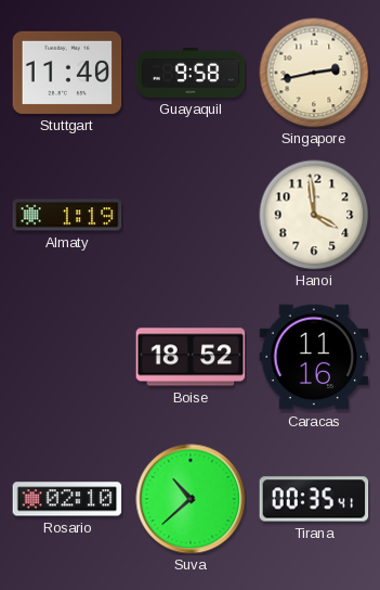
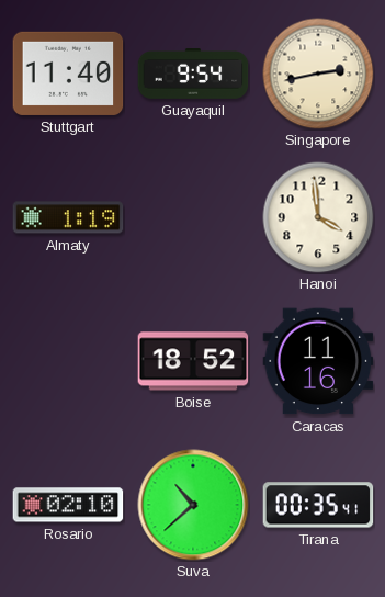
Guayaquil: 9:58 -> 9:54
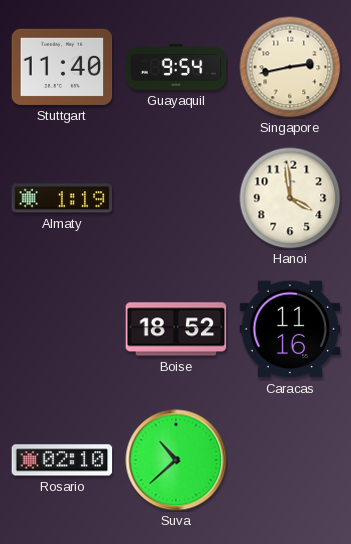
Tirana: 00:35 -> none
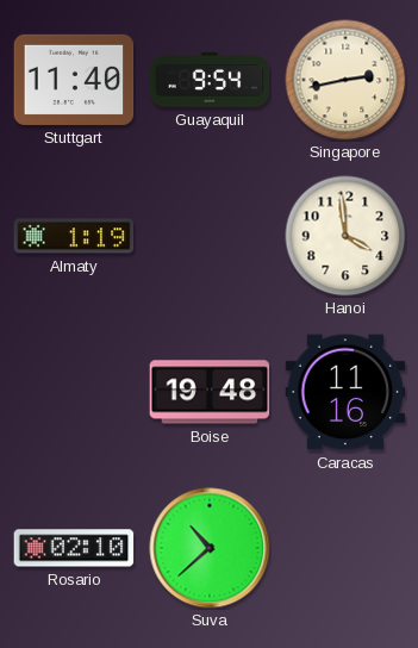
Boise: 18:52 -> 19:48
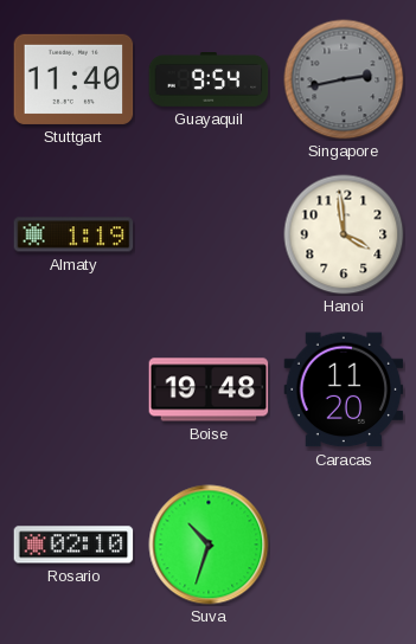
Singapore dial: cream -> grey
Caracas: 11:16 -> 11:20
Suva: 10:38 -> 10:33
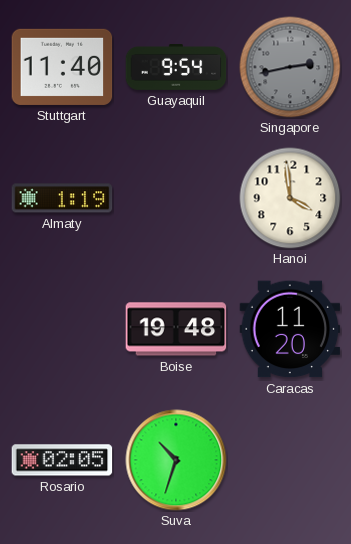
Rosario: 02:10 -> 02:05
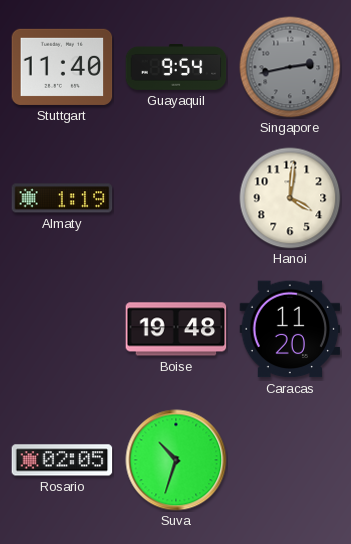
Hanoi: 3:59 -> 4:01
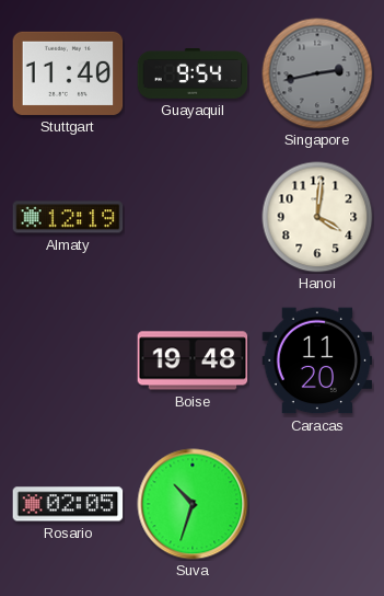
Almaty: 1:19 -> 12:19
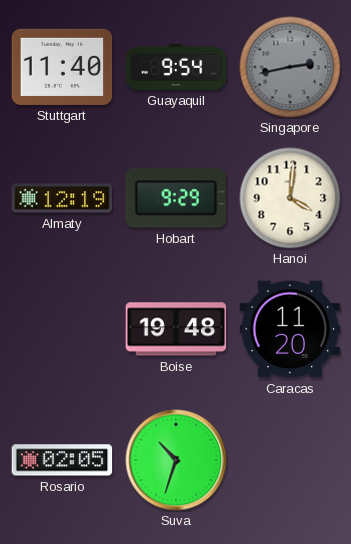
Hobart: none -> 9:29
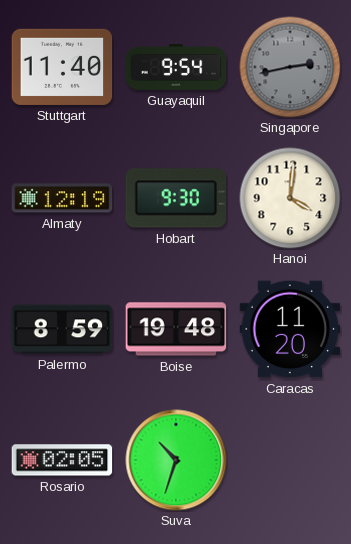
Hobart: 9:29 -> 9:30
Palermo: none -> 8:59
